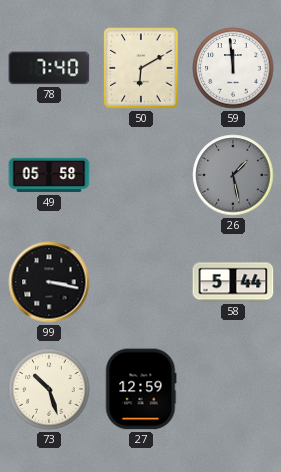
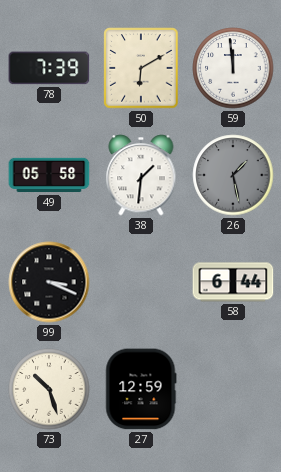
78: 7:40 -> 7:39
38: none -> 1:31
99: 3:17 -> 3:19
58: 5:44 -> 6:44
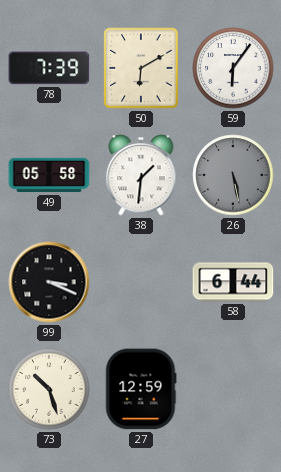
59: 11:59 -> 6:06
26: 1:28 -> 5:28
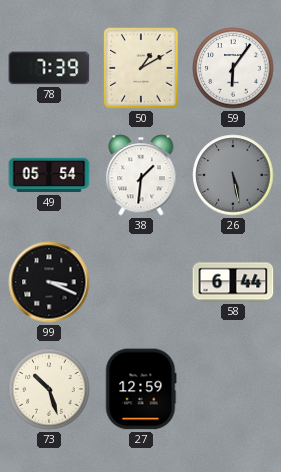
50: 6:10 -> 1:10
49: 05:58 -> 05:54
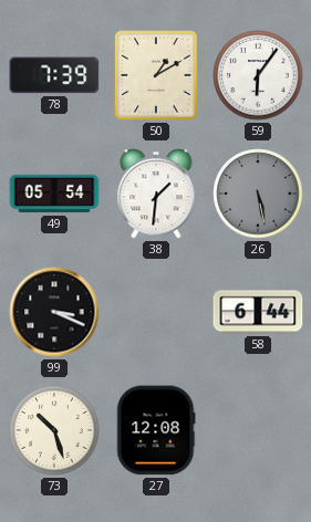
27: 12:59 -> 12:08
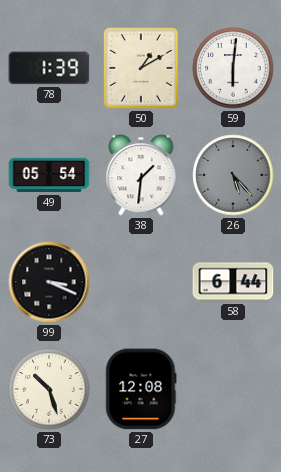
78: 7:39 -> 1:39
59: 6:06 -> 6:01
26: 5:28 -> 5:23
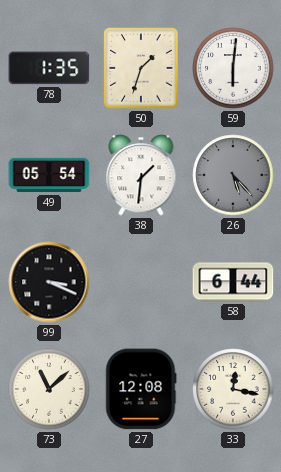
78: 1:39 -> 1:35
50: 1:10 -> 1:33
73: 10:27 -> 11:08
33: none -> 12:17
